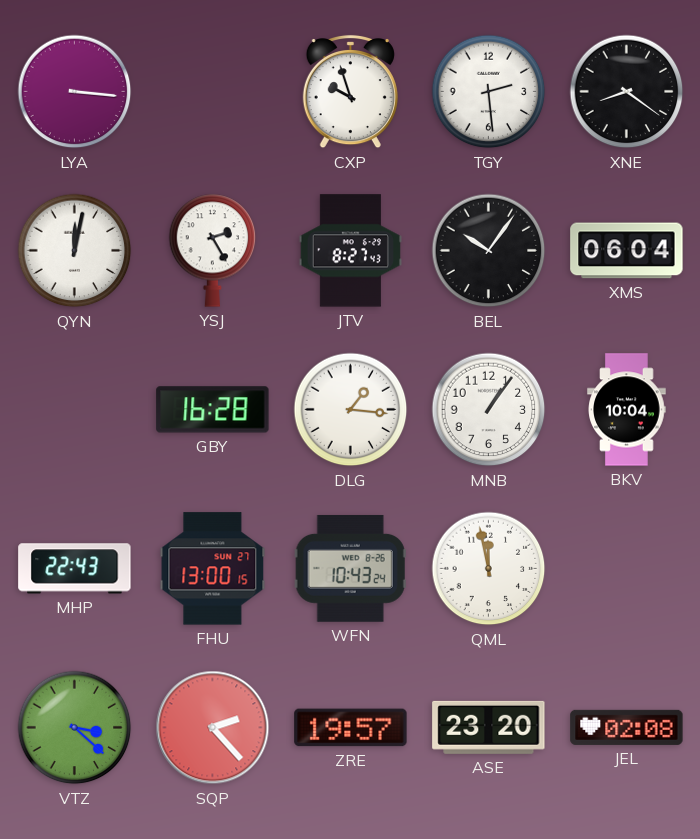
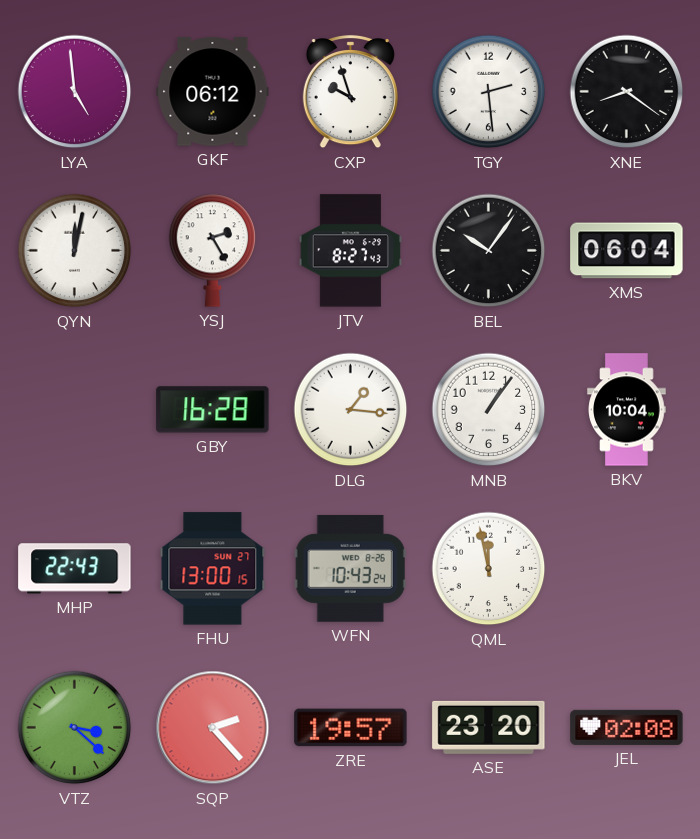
LYA: 3:16 -> 4:59
GKF: none -> 06:12
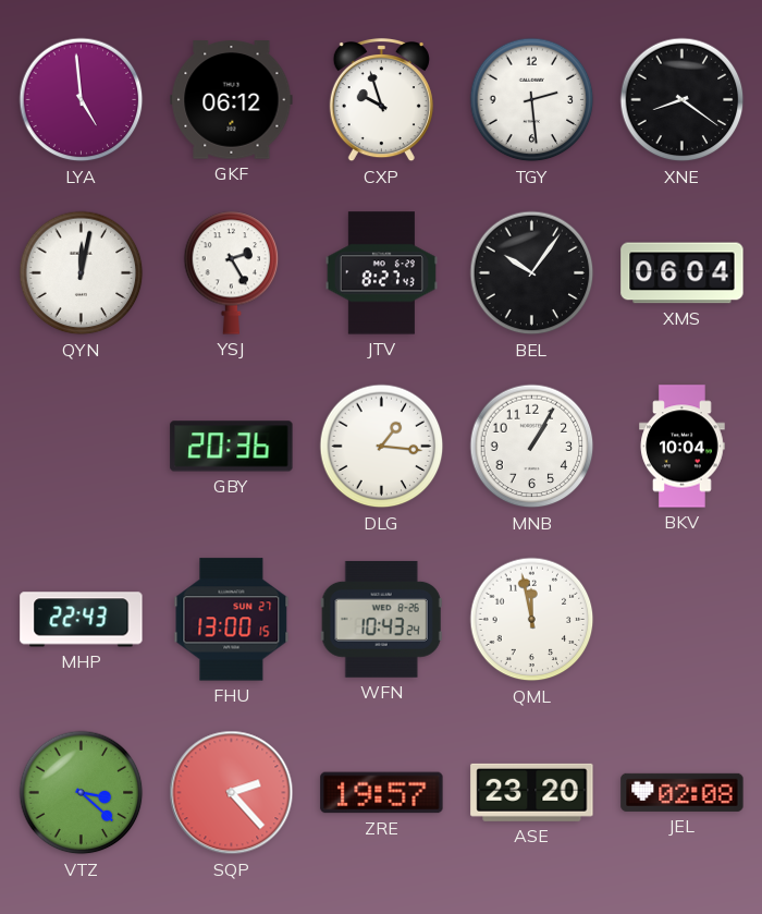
GBY: 16:28 -> 20:36
MNB: 1:06 -> 1:05
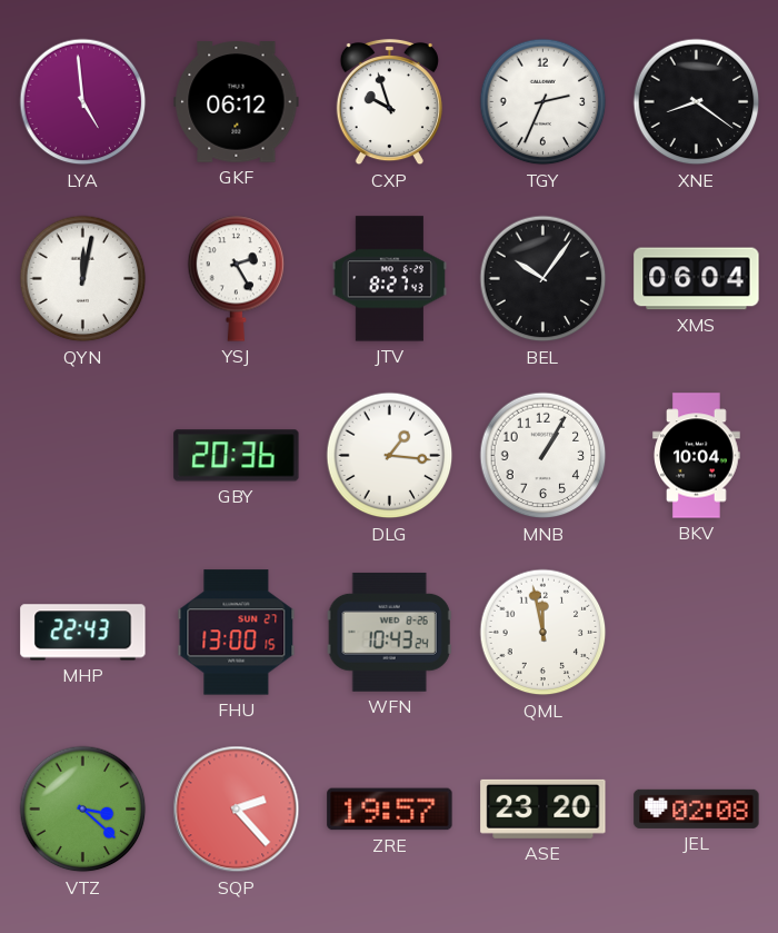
TGY: 2:29 -> 2:34
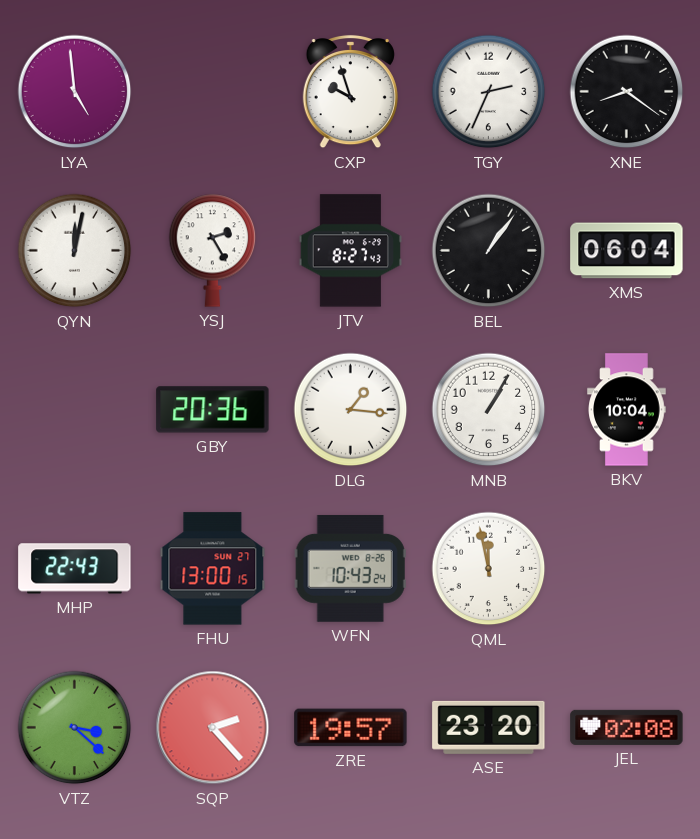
GKF: 06:12 -> none
BEL: 10:06 -> 1:06
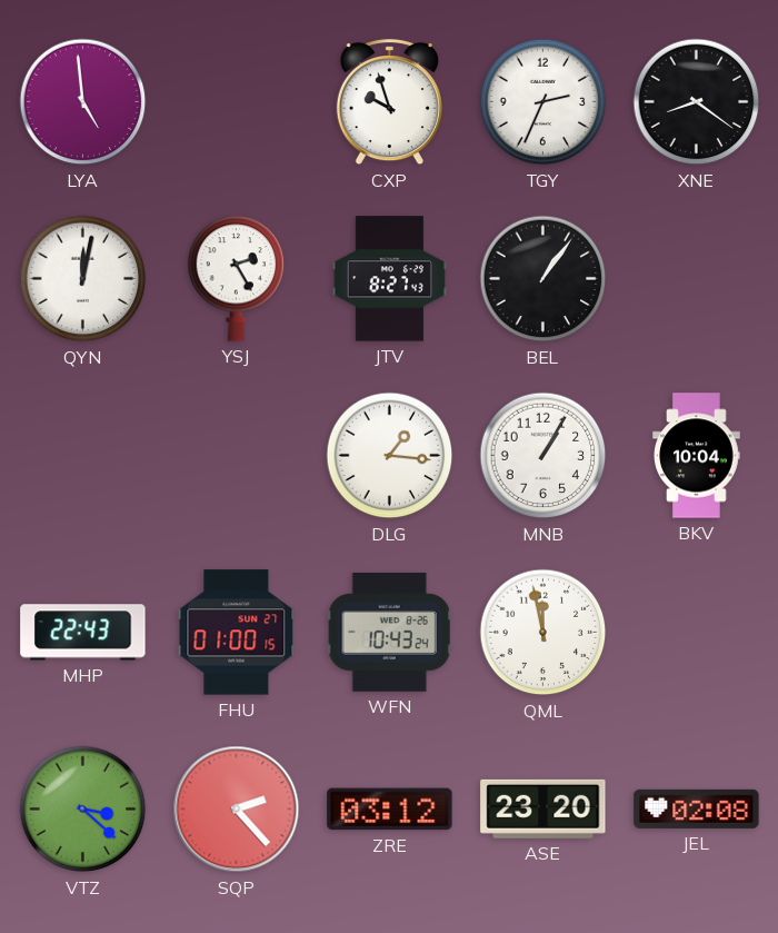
XMS: 06:04 -> none
GBY: 20:36 -> none
FHU: 13:00 -> 01:00
ZRE: 19:57 -> 03:12
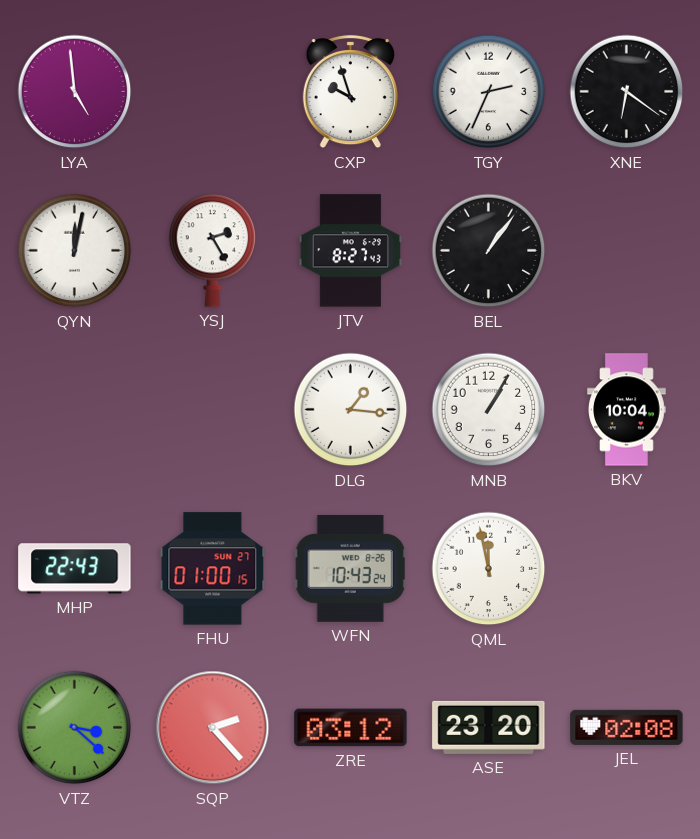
XNE: 8:21 -> 6:21
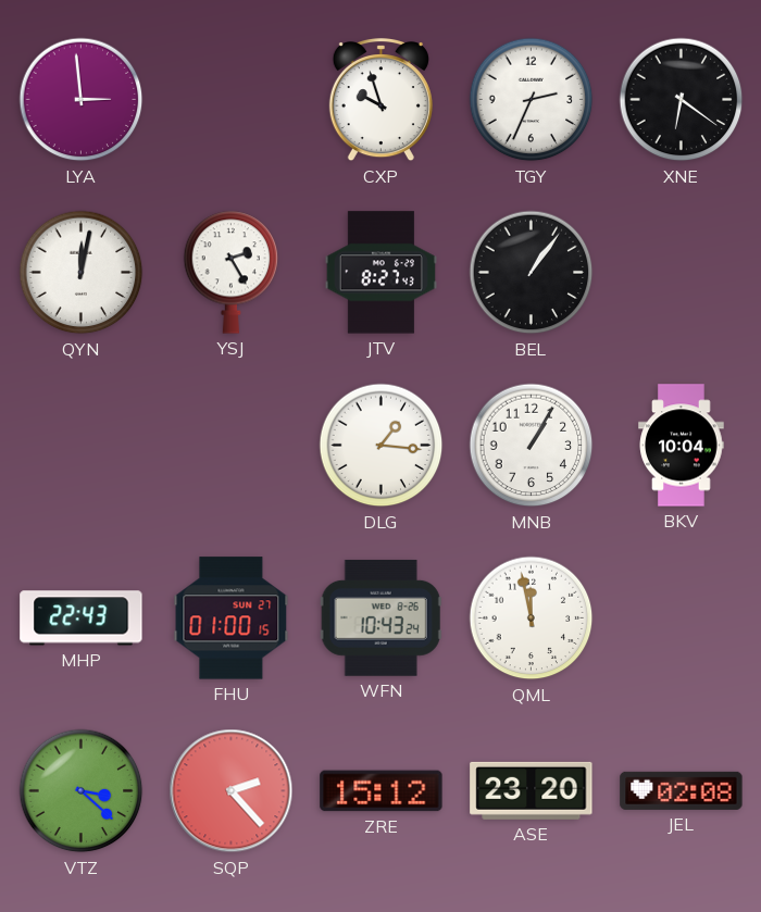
LYA: 4:59 -> 2:59
ZRE: 03:12 -> 15:12
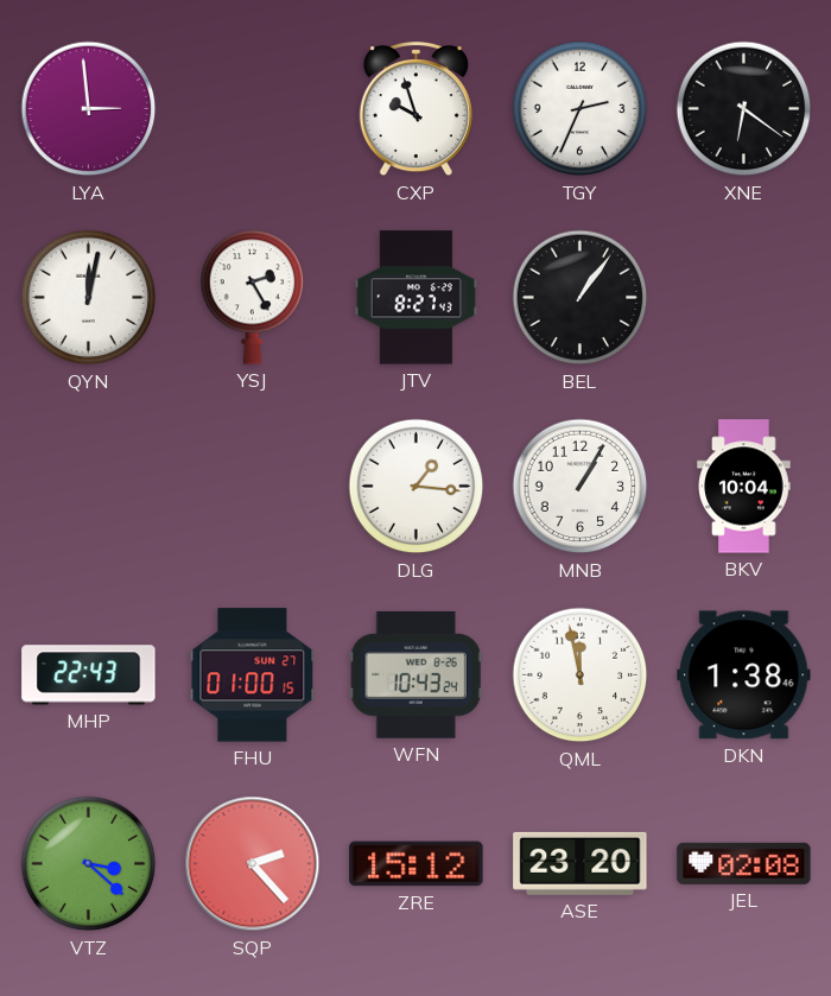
DKN: none -> 1:38
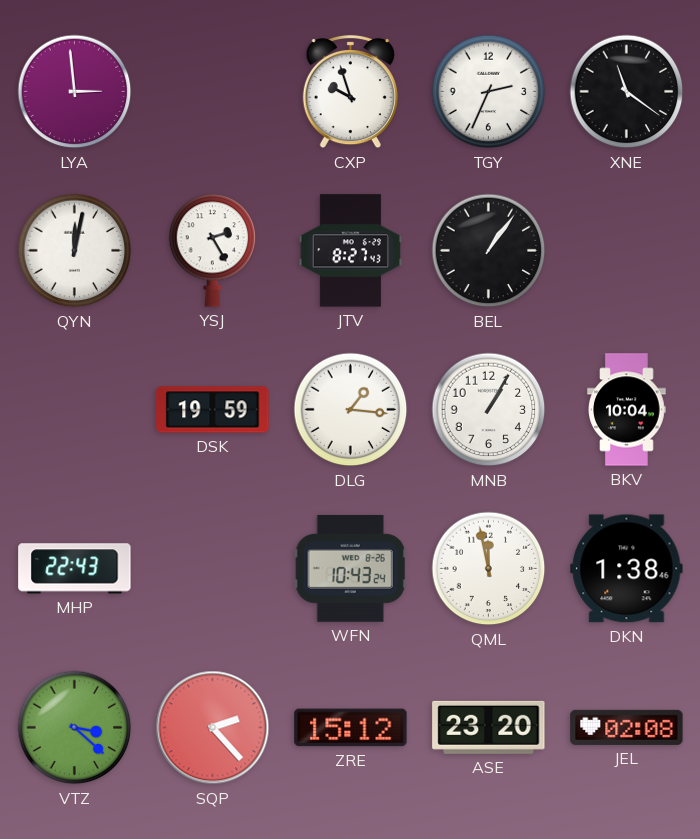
XNE: 6:21 -> 11:21
DSK: none -> 19:59
FHU: 01:00 -> none
